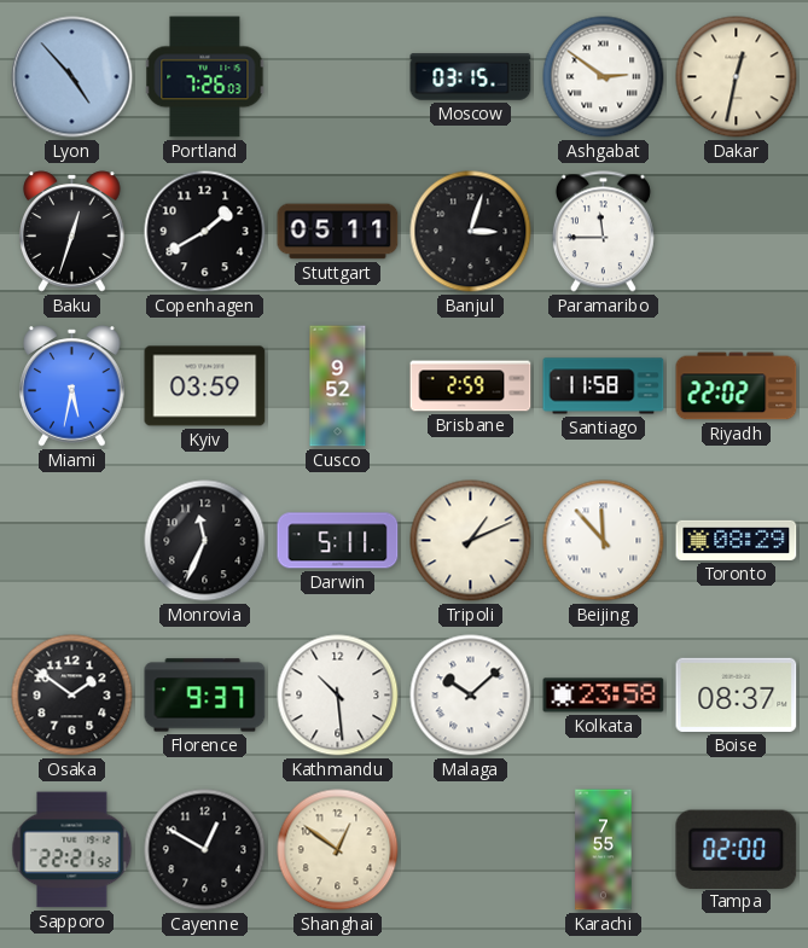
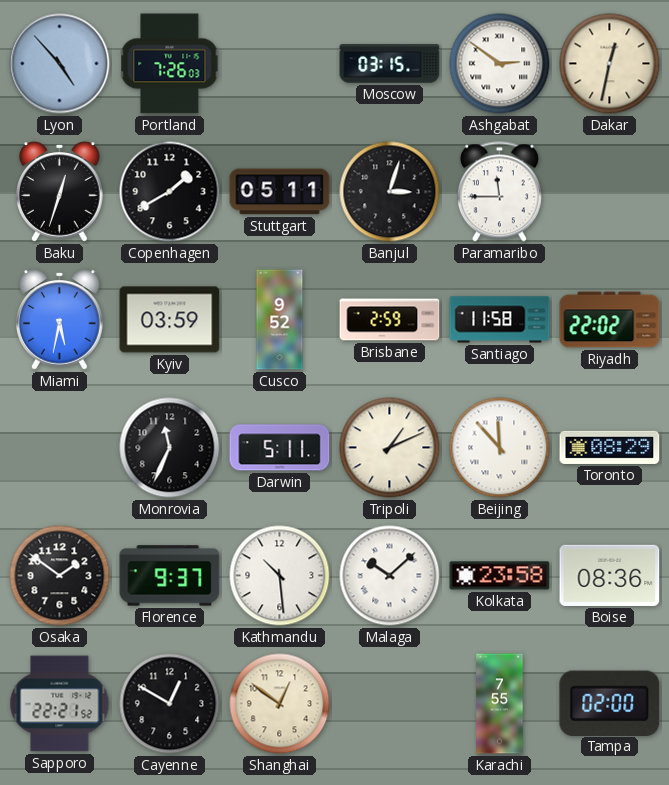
Boise: 08:37 -> 08:36
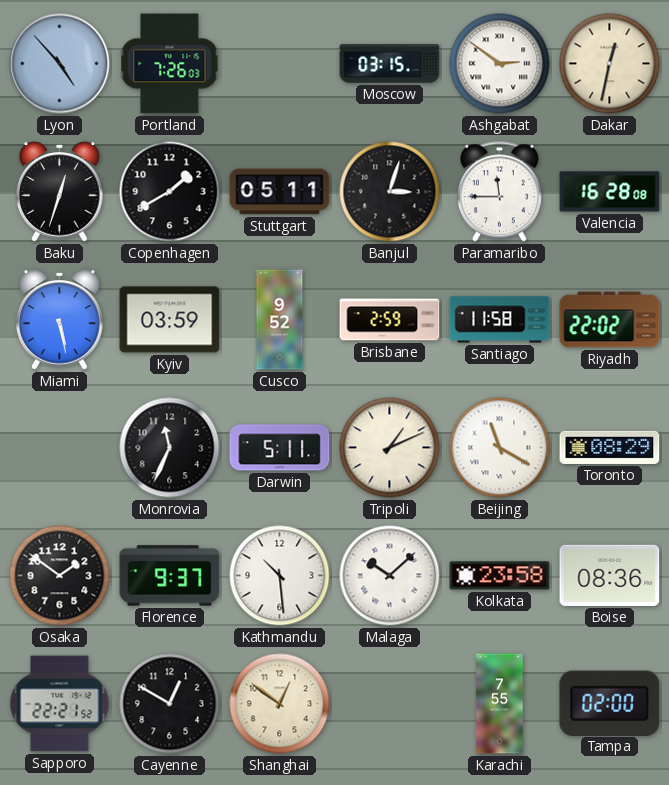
Valencia: none -> 16:28
Miami: 5:32 -> 5:28
Beijing: 11:53 -> 11:20
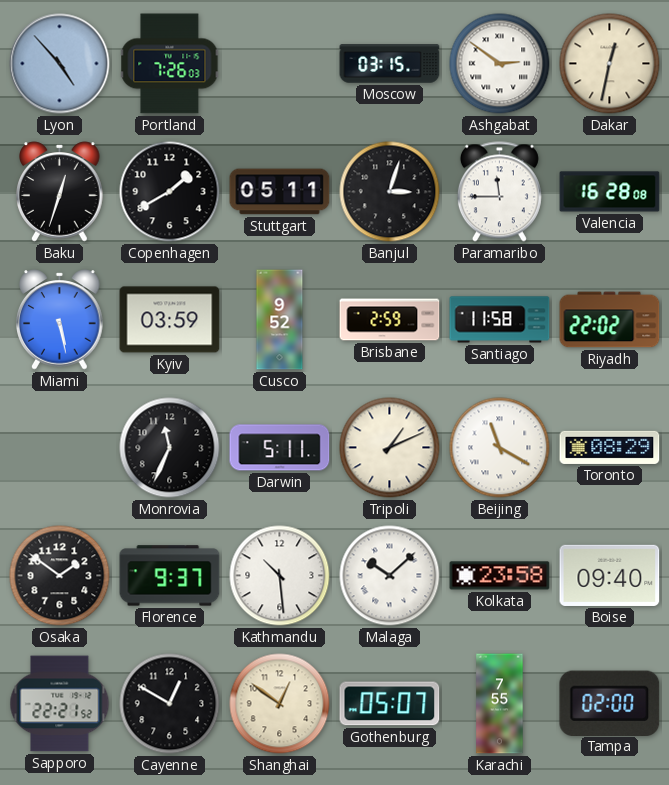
Boise: 08:36 -> 09:40
Gothenburg: none -> 05:07
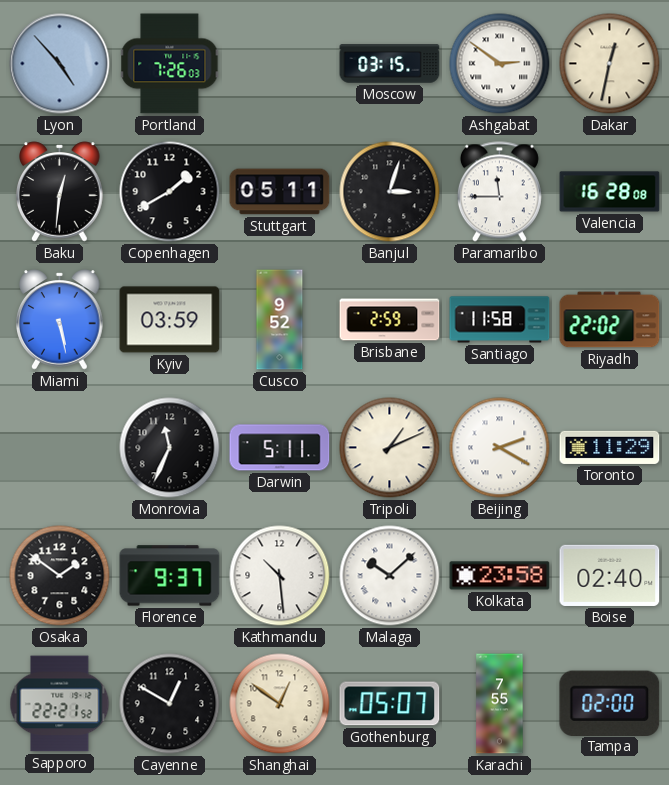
Baku: 12:33 -> 12:31
Beijing: 11:20 -> 2:20
Toronto: 08:29 -> 11:29
Boise: 09:40 -> 02:40
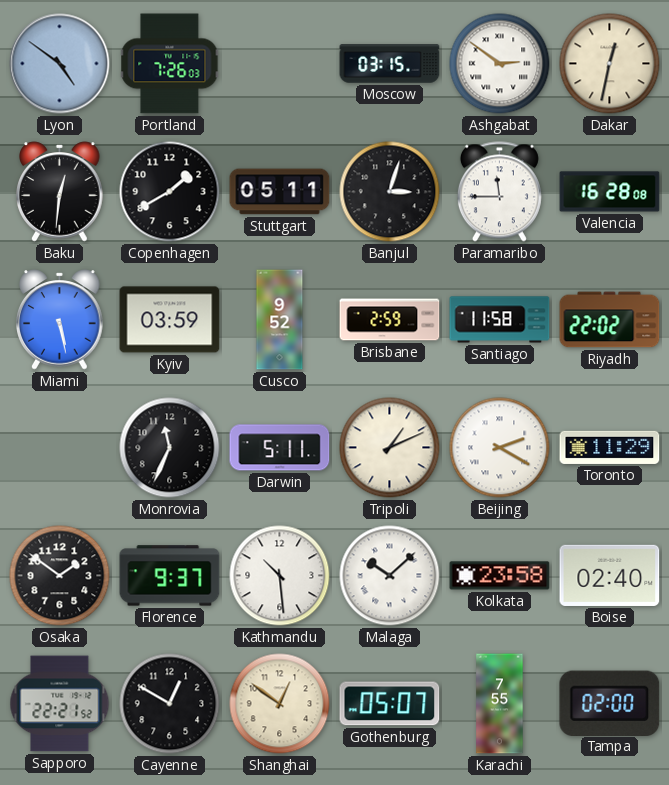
Lyon: 4:53 -> 4:51
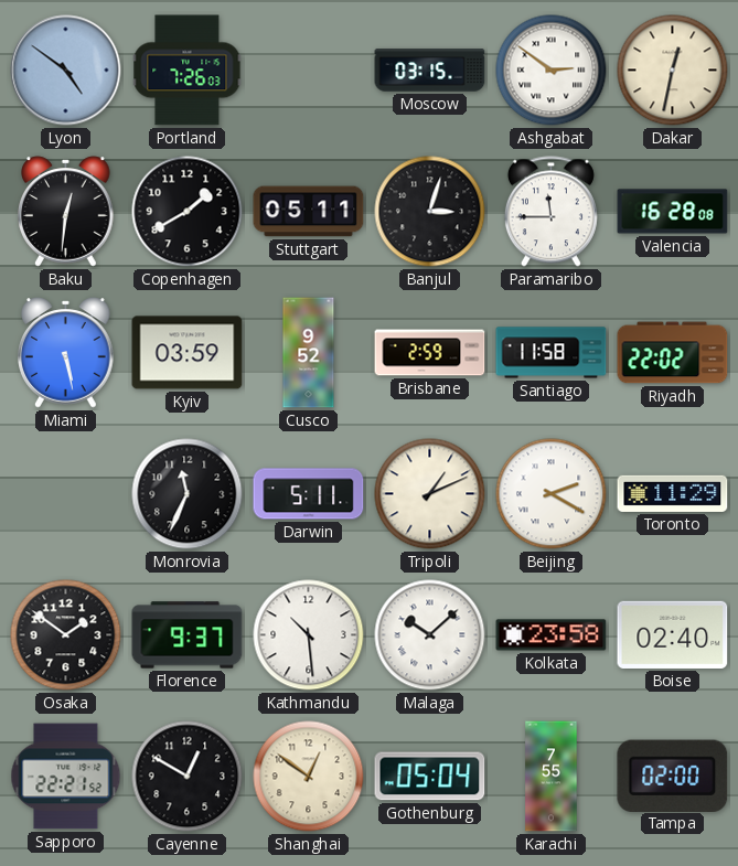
Gothenburg: 05:07 -> 05:04
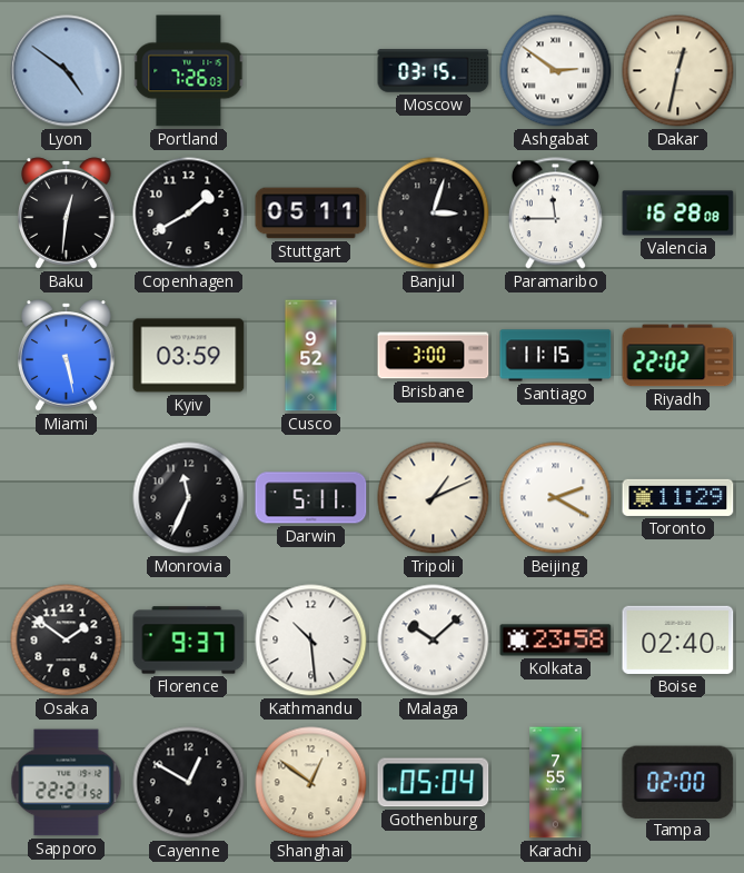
Brisbane: 2:59 -> 3:00
Santiago: 11:58 -> 11:15
